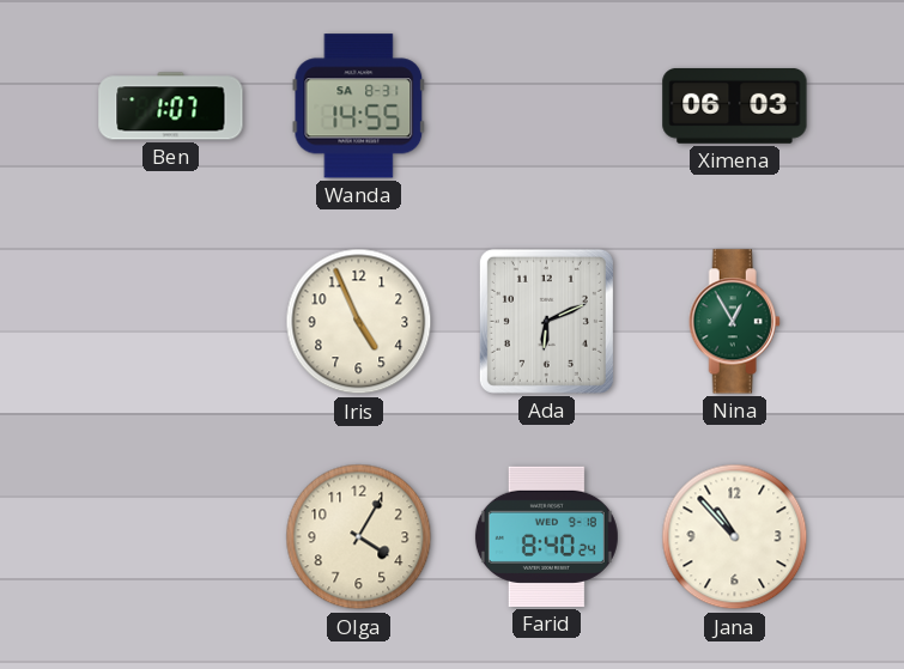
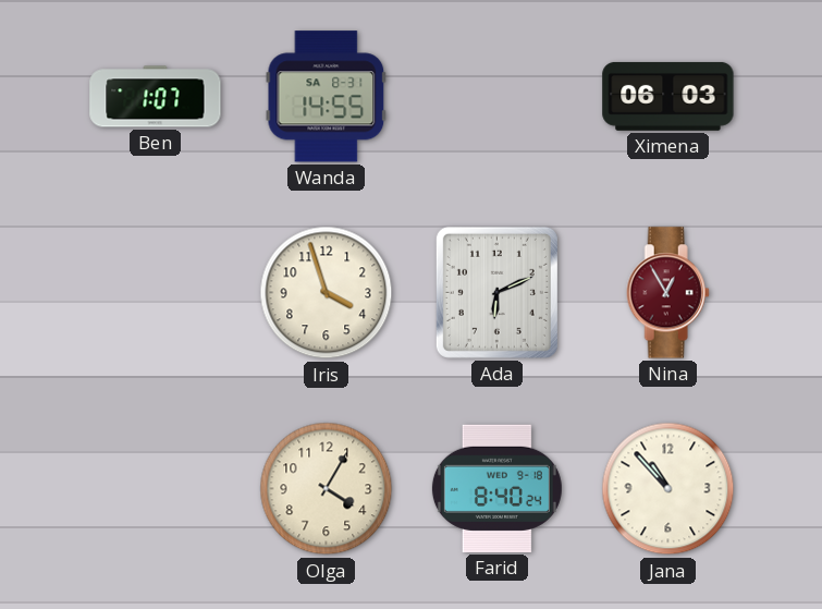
Iris: 4:56 -> 3:57
Nina dial: green -> burgundy
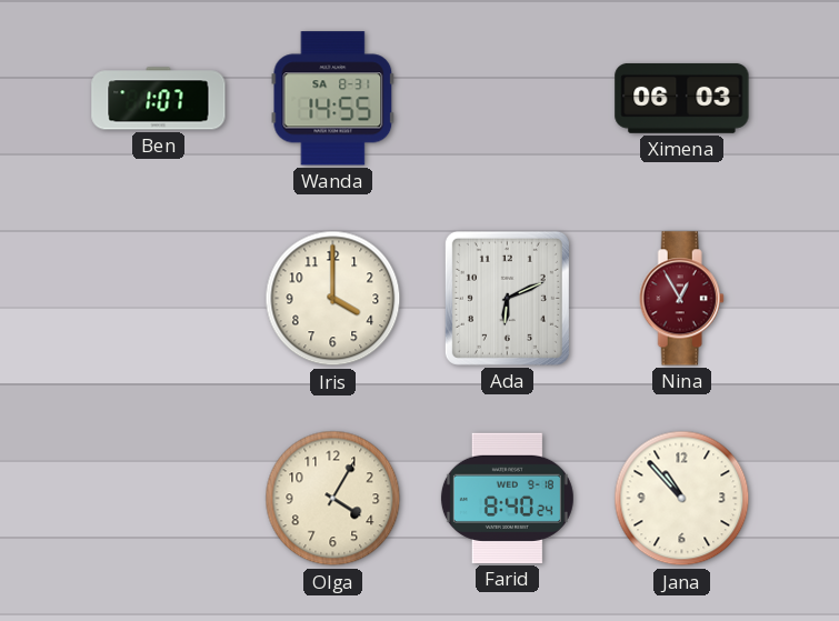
Iris: 3:57 -> 4:00
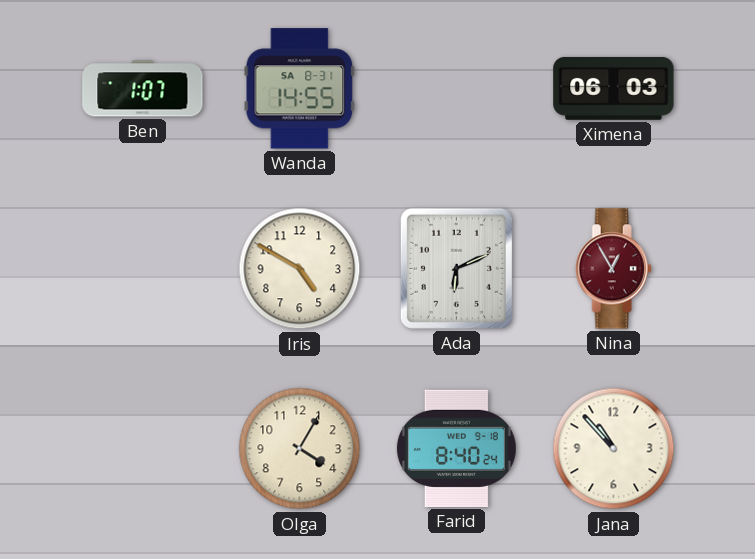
Iris: 4:00 -> 4:50
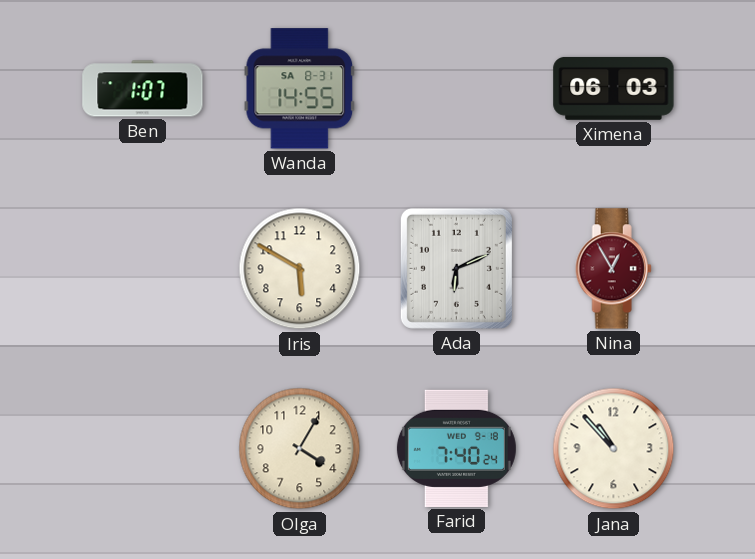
Iris: 4:50 -> 5:50
Farid: 8:40 -> 7:40
